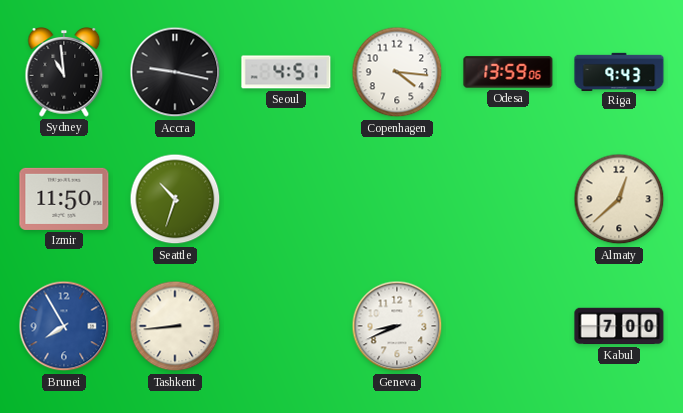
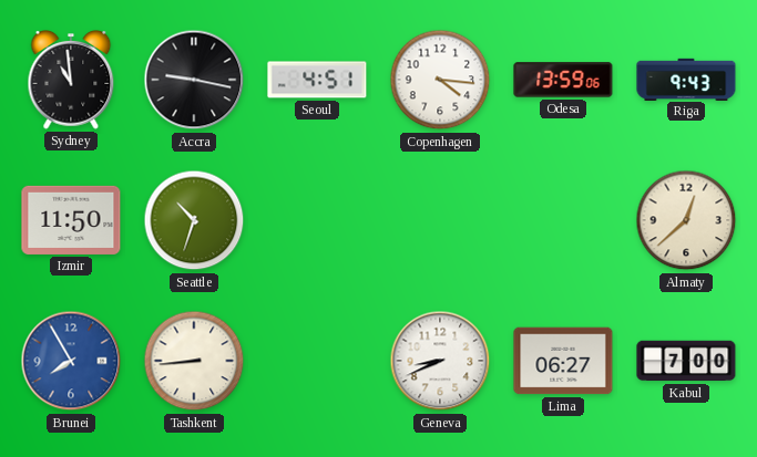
Lima: none -> 06:27
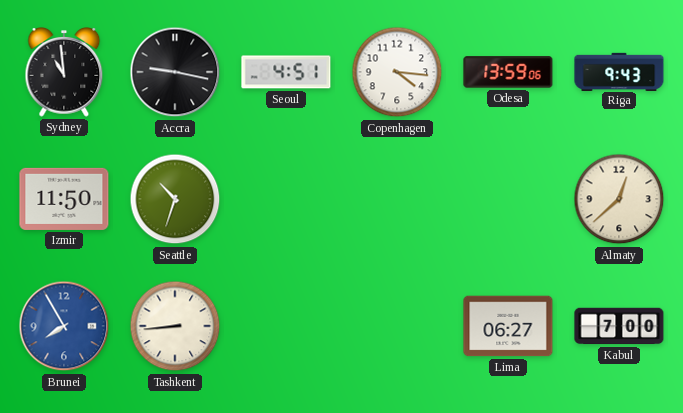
Geneva: 8:41 -> none
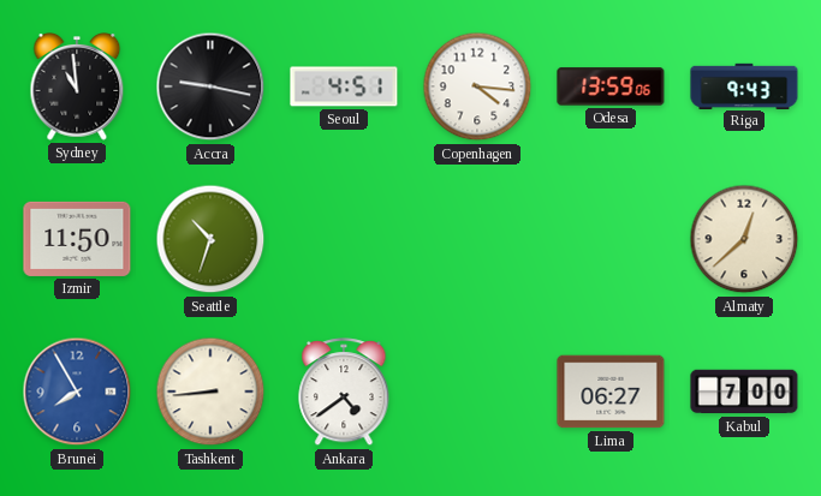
Ankara: none -> 4:39
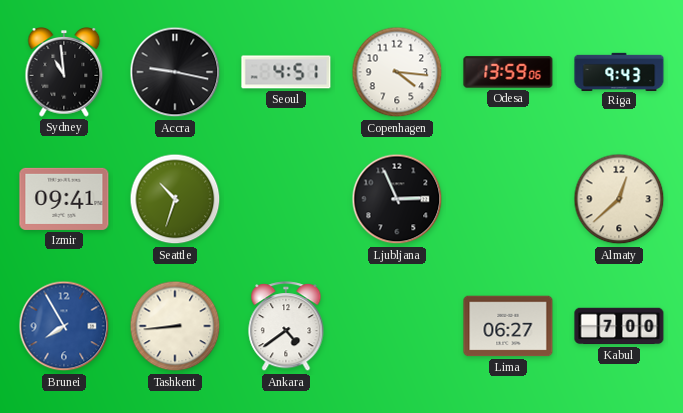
Izmir: 11:50 -> 09:41
Ljubljana: none -> 2:56
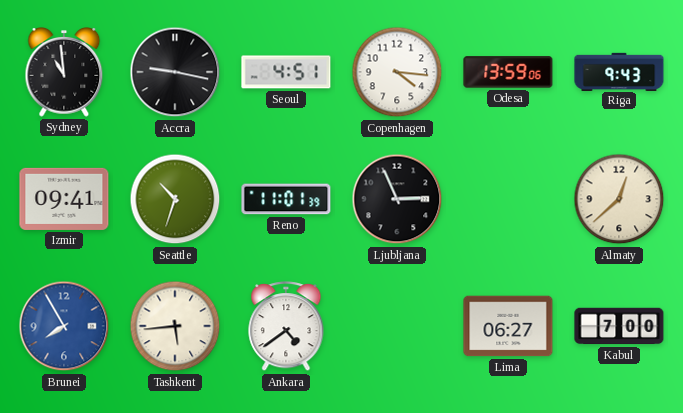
Reno: none -> 11:01
Tashkent: 8:44 -> 5:44
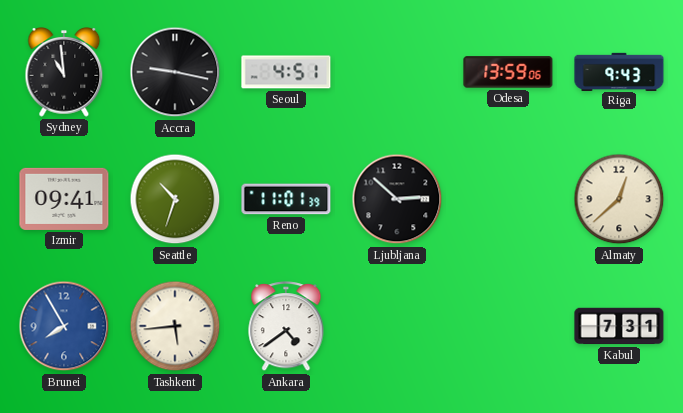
Copenhagen: 4:16 -> none
Ljubljana: 2:56 -> 2:52
Lima: 06:27 -> none
Kabul: 7:00 -> 7:31
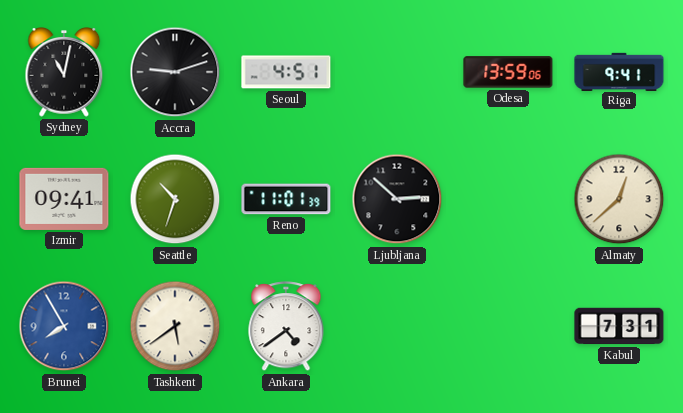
Sydney: 10:59 -> 11:02
Accra: 9:17 -> 9:12
Riga: 9:43 -> 9:41
Tashkent: 5:44 -> 5:39
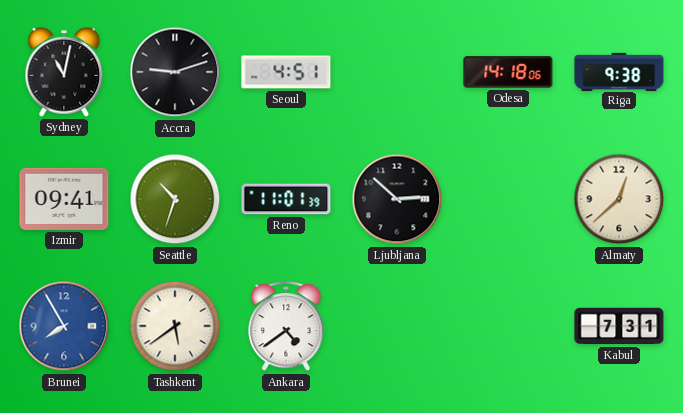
Odesa: 13:59 -> 14:18
Riga: 9:41 -> 9:38
